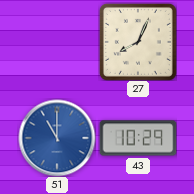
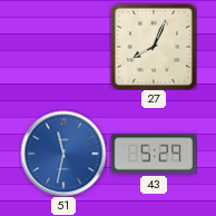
51: 11:00 -> 11:32
43: 10:29 -> 5:29
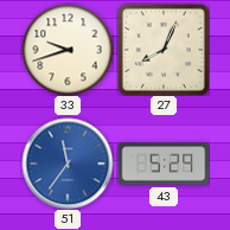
33: none -> 9:42
51: 11:32 -> 11:36
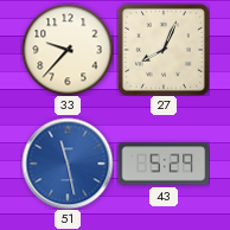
33: 9:42 -> 9:37
51: 11:36 -> 11:28
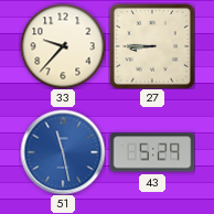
27: 8:04 -> 8:45
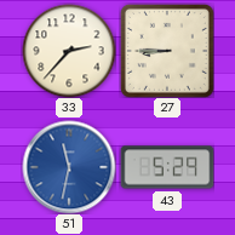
33: 9:37 -> 2:37
51: 11:28 -> 11:32
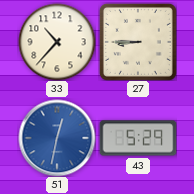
33: 2:37 -> 10:37
51: 11:32 -> 12:32
